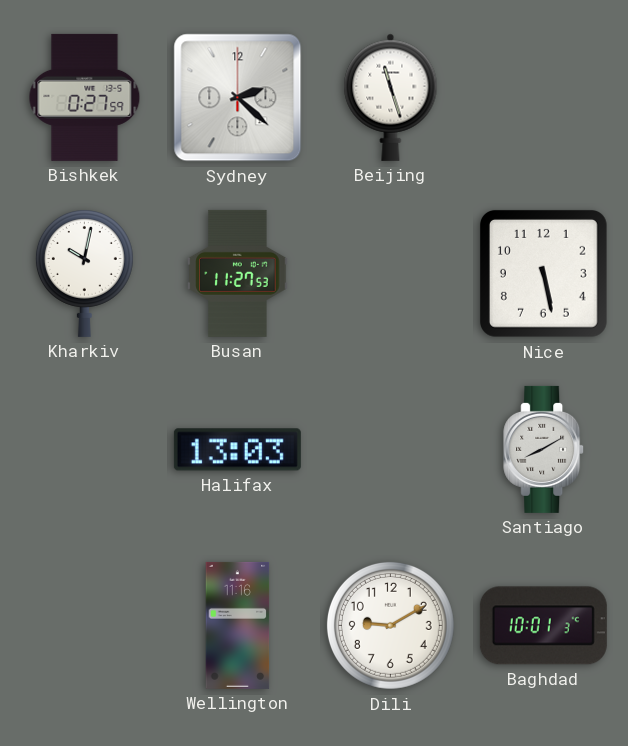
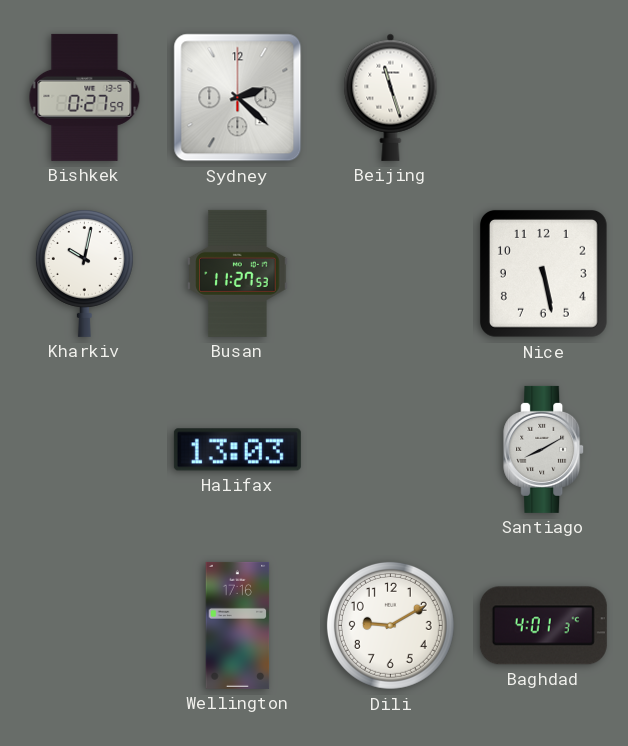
Wellington: 11:16 -> 17:16
Baghdad: 10:01 -> 4:01
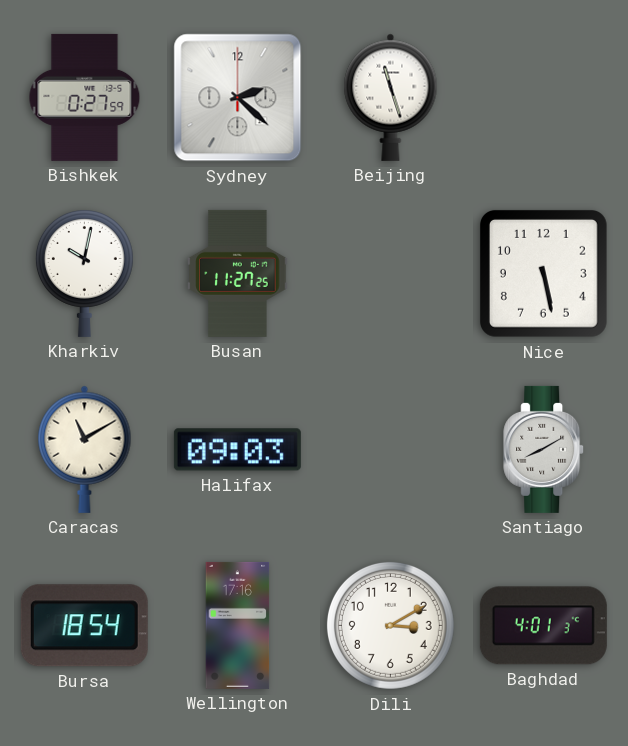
Busan: 11:27:53 -> 11:27:25
Caracas: none -> 11:10
Halifax: 13:03 -> 09:03
Bursa: none -> 18:54
Dili: 9:10 -> 3:10
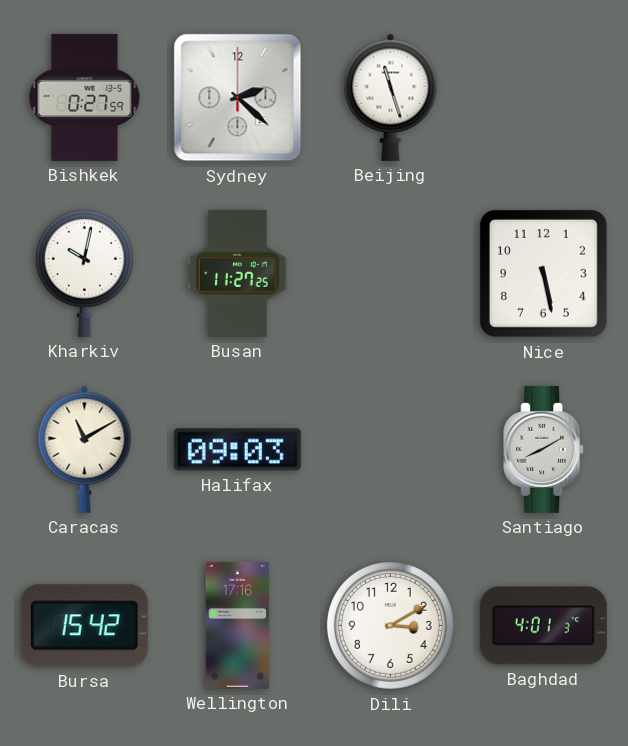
Bursa: 18:54 -> 15:42
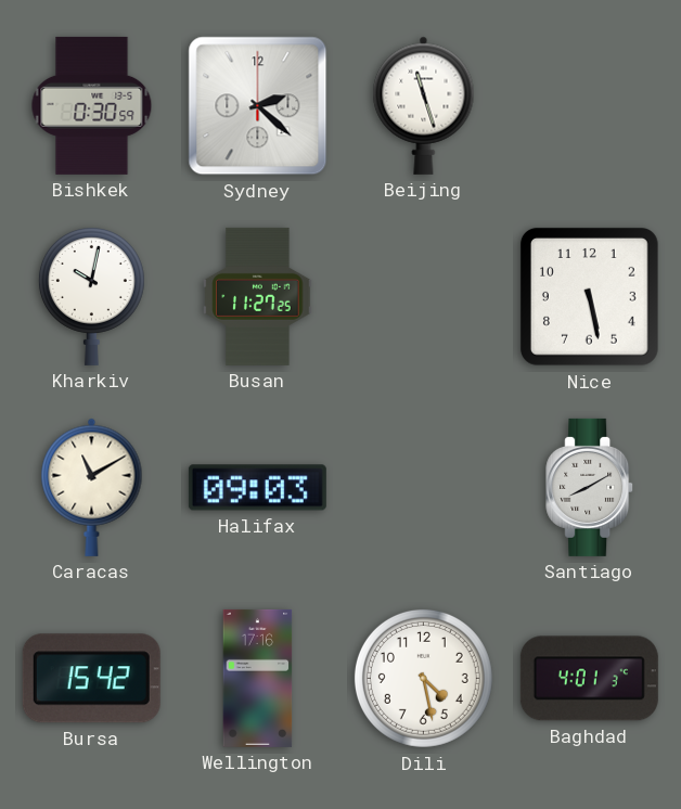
Bishkek: 0:27 -> 0:30
Dili: 3:10 -> 4:28
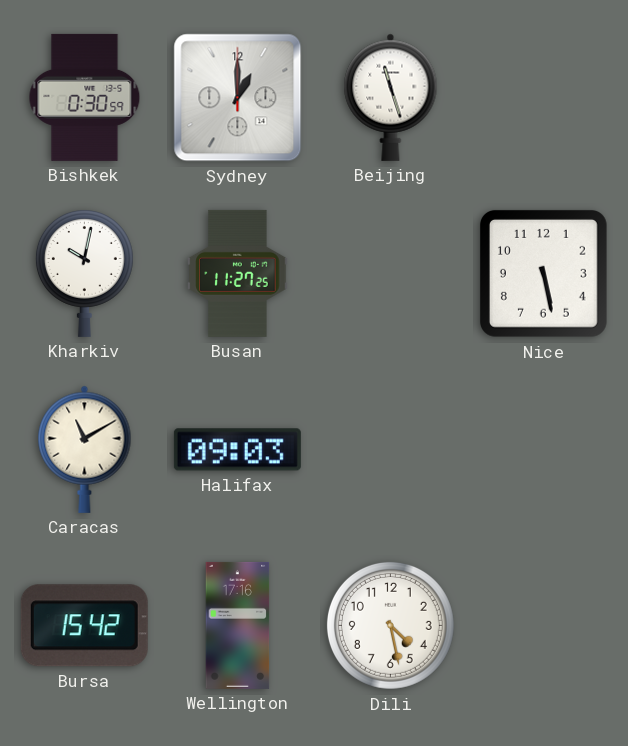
Sydney: 2:22 -> 1:00
Santiago: 8:10 -> none
Baghdad: 4:01 -> none
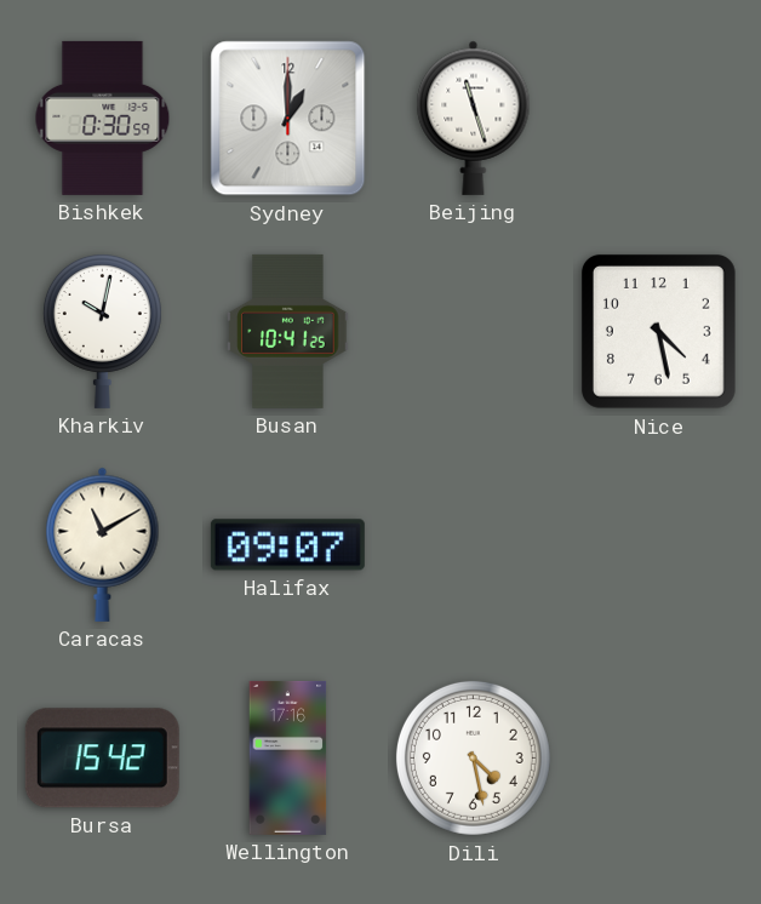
Busan: 11:27 -> 10:41
Nice: 5:28 -> 4:28
Halifax: 09:03 -> 09:07
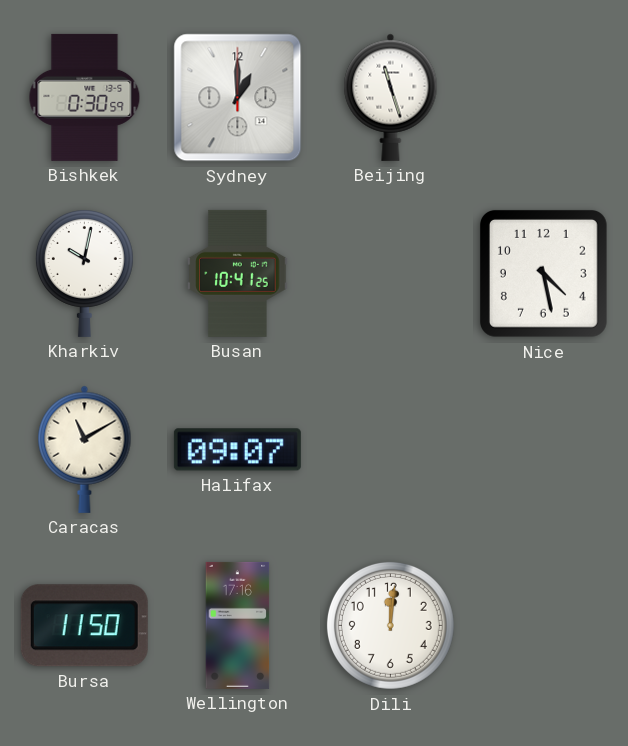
Bursa: 15:42 -> 11:50
Dili: 4:28 -> 12:01
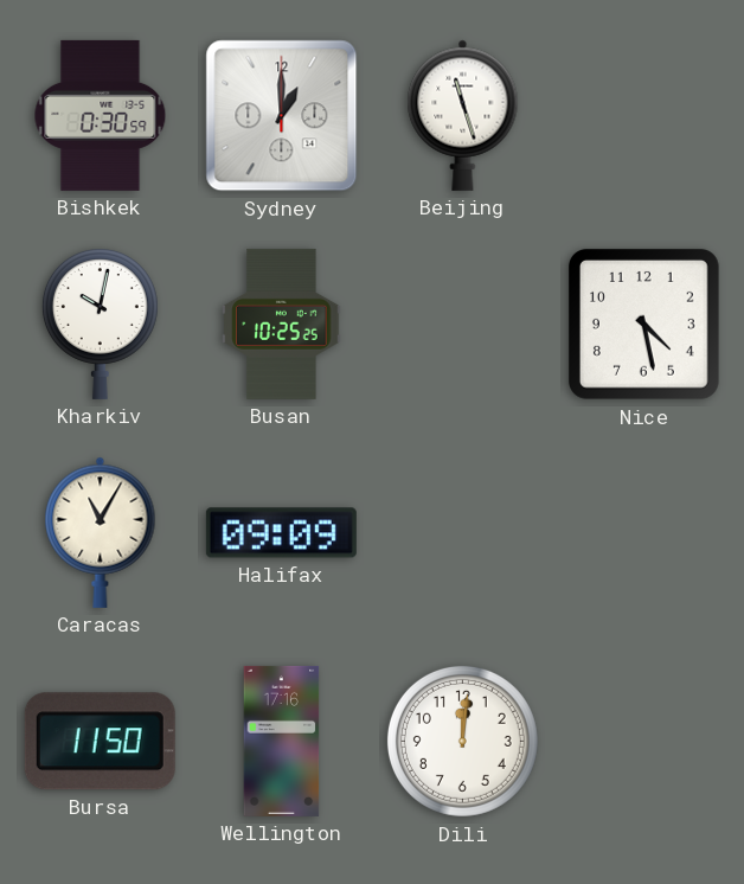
Busan: 10:41 -> 10:25
Caracas: 11:10 -> 11:05
Halifax: 09:07 -> 09:09
